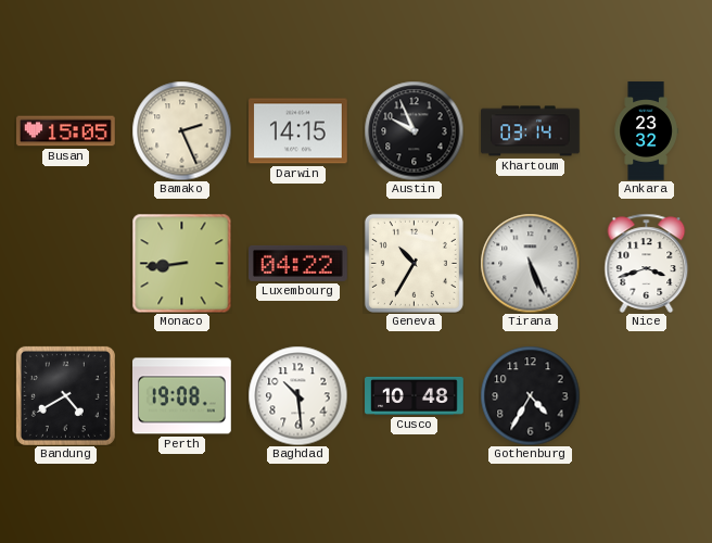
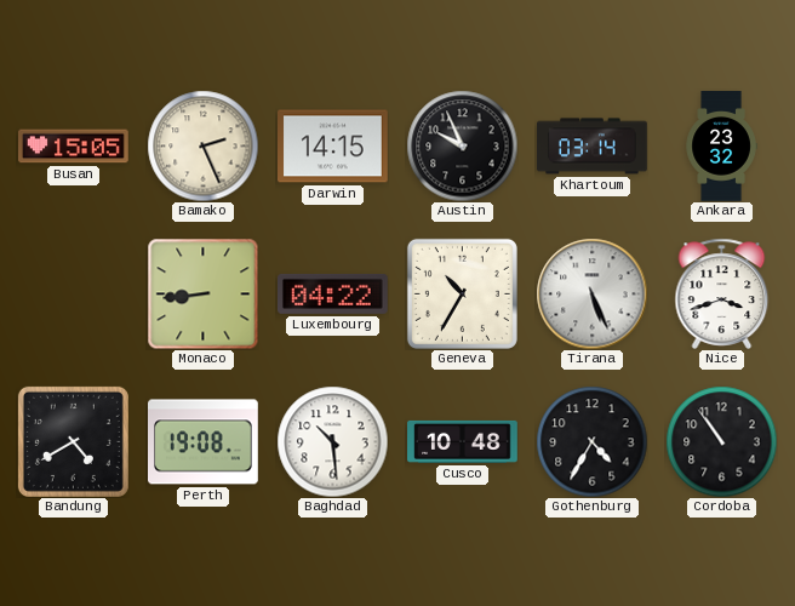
Cordoba: none -> 10:54
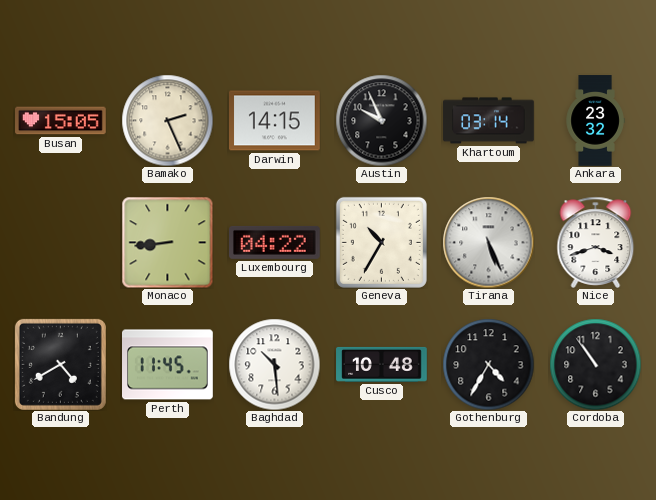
Perth: 19:08 -> 11:45
